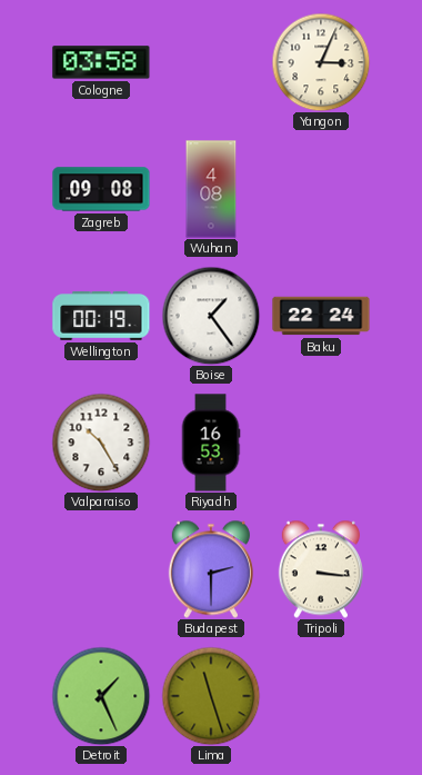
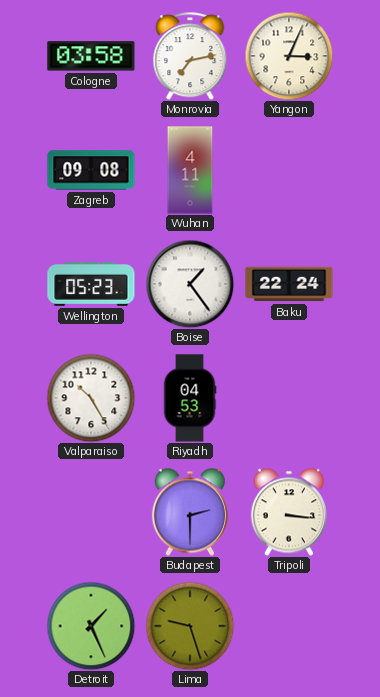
Monrovia: none -> 7:13
Wuhan: 4:08 -> 4:11
Wellington: 00:19 -> 05:23
Riyadh: 16:53 -> 04:53
Lima: 11:27 -> 9:27
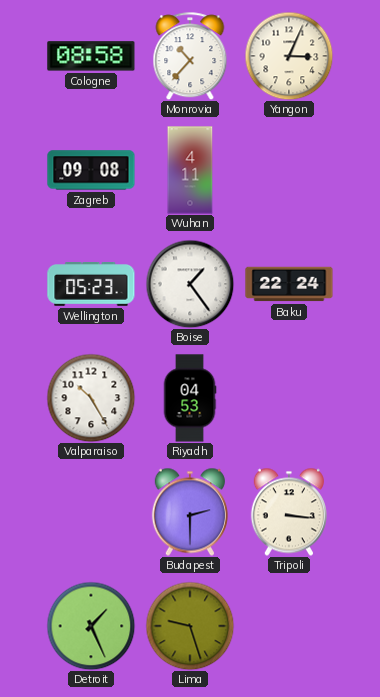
Cologne: 03:58 -> 08:58
Monrovia: 7:13 -> 10:37
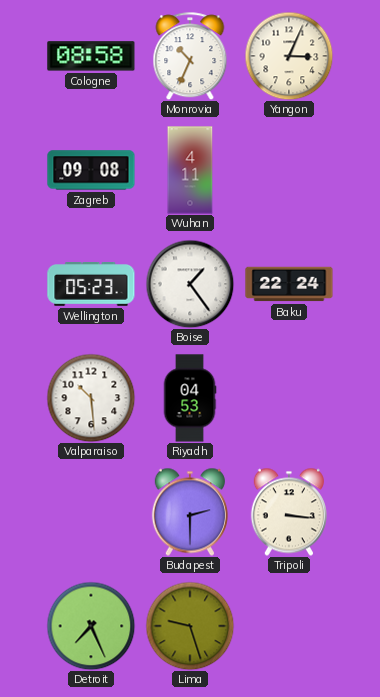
Monrovia: 10:37 -> 10:34
Valparaiso: 10:25 -> 10:29
Detroit: 1:26 -> 7:26
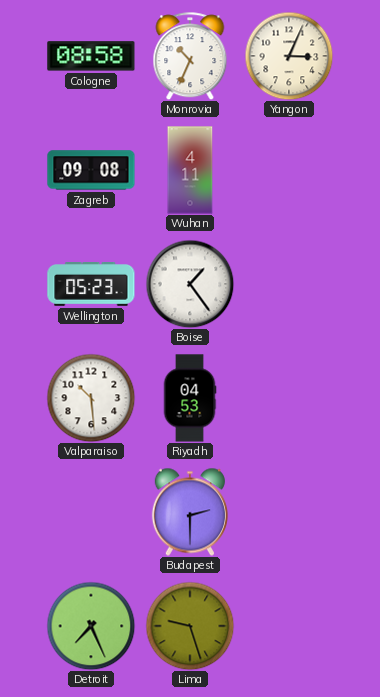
Baku: 22:24 -> none
Tripoli: 3:16 -> none
